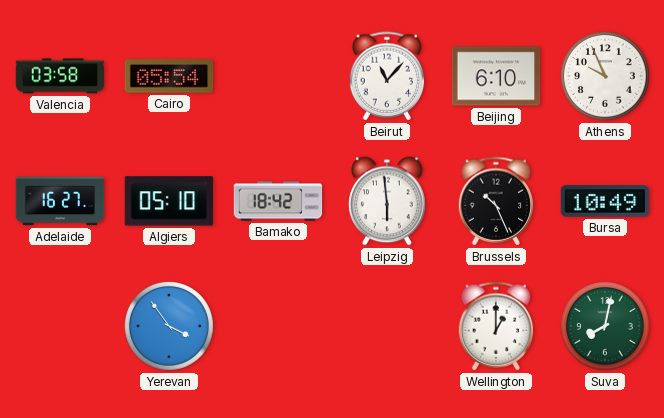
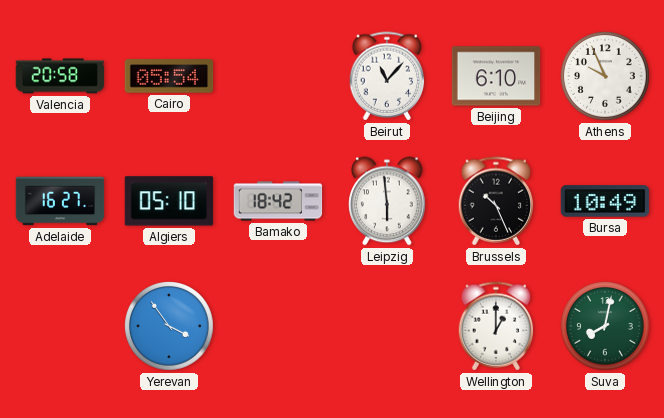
Valencia: 03:58 -> 20:58
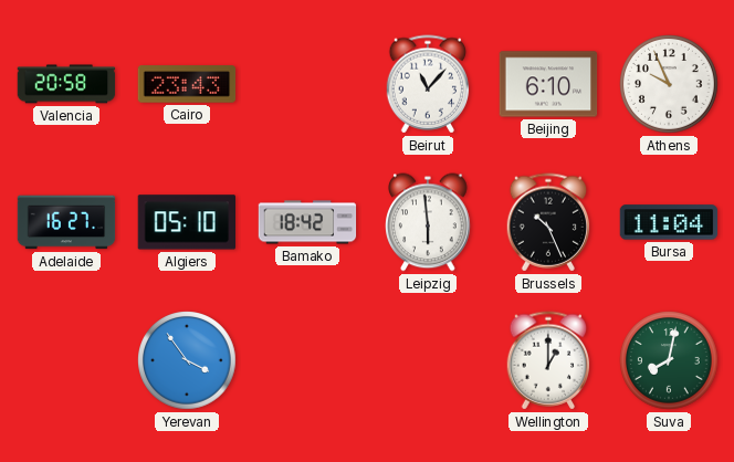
Cairo: 05:54 -> 23:43
Bursa: 10:49 -> 11:04
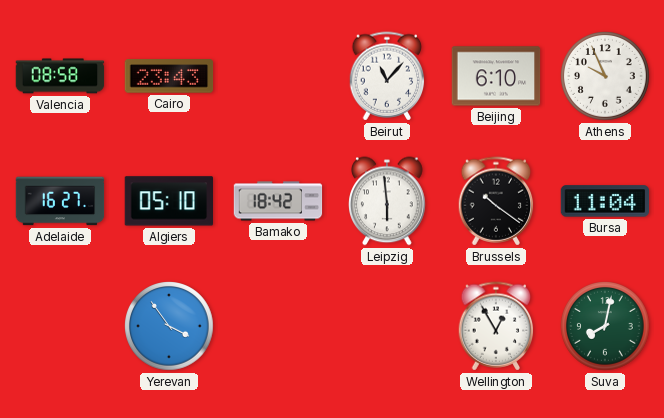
Valencia: 20:58 -> 08:58
Brussels: 10:26 -> 10:21
Wellington: 1:00 -> 12:55
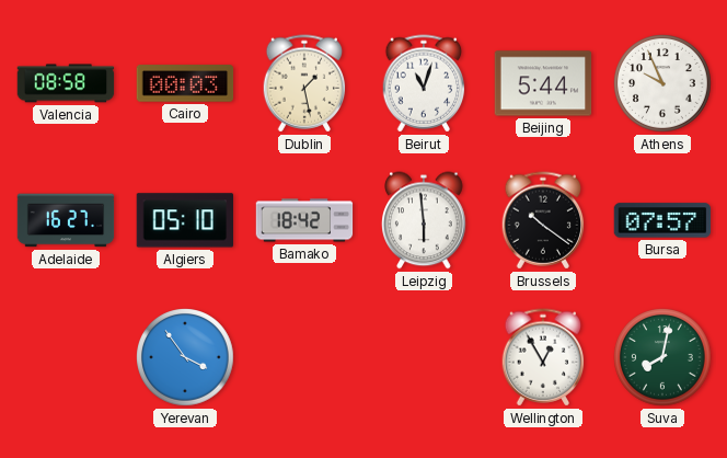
Cairo: 23:43 -> 00:03
Dublin: none -> 1:28
Beirut: 11:07 -> 11:03
Beijing: 6:10 -> 5:44
Bursa: 11:04 -> 07:57
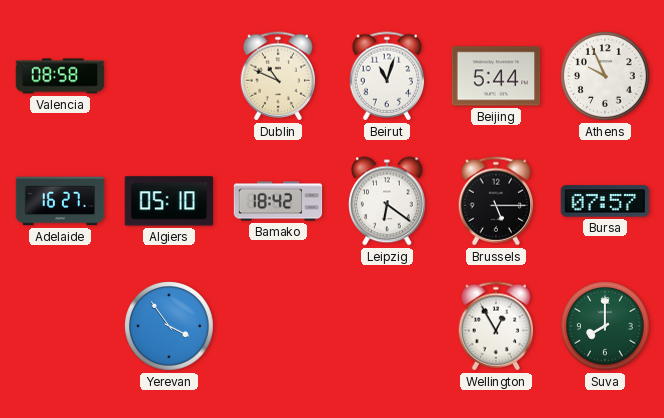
Cairo: 00:03 -> none
Dublin: 1:28 -> 10:49
Leipzig: 5:59 -> 6:21
Brussels: 10:21 -> 5:15
Suva: 8:02 -> 8:00
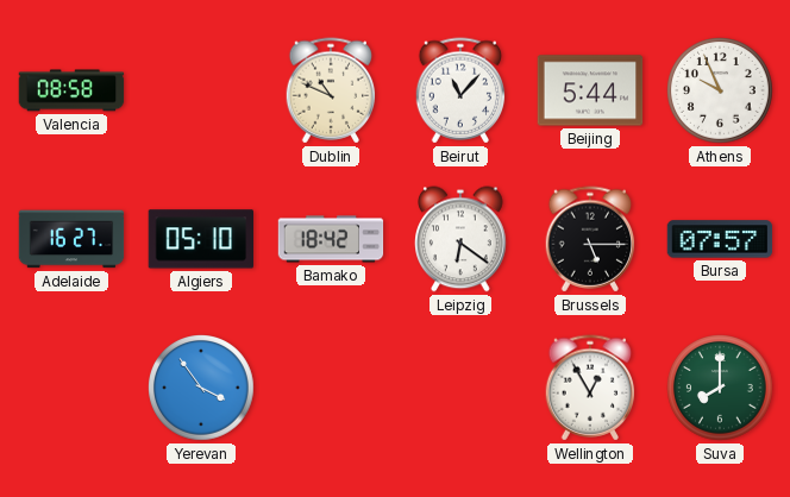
Beirut: 11:03 -> 11:07
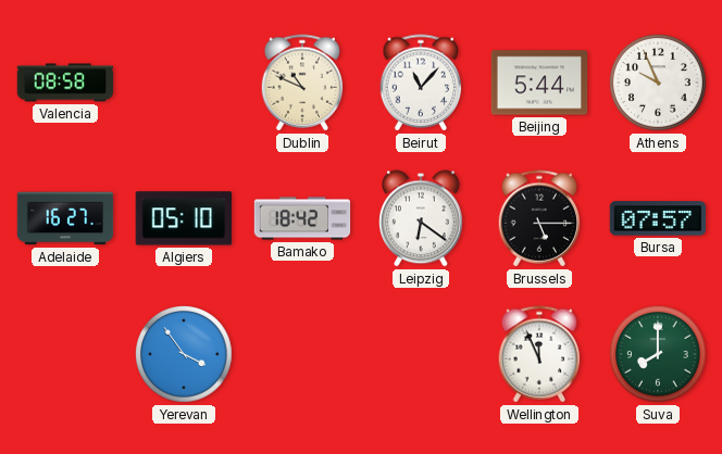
Wellington: 12:55 -> 11:56
